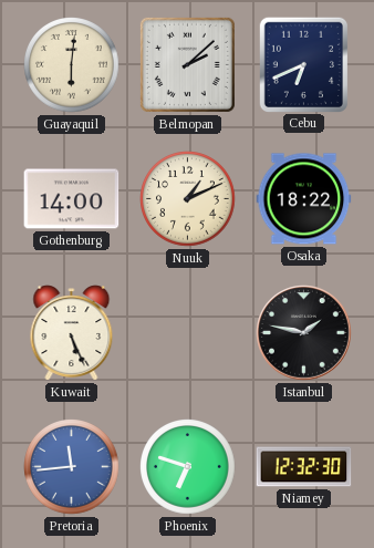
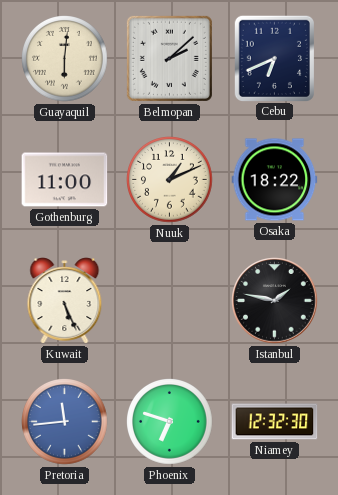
Gothenburg: 14:00 -> 11:00
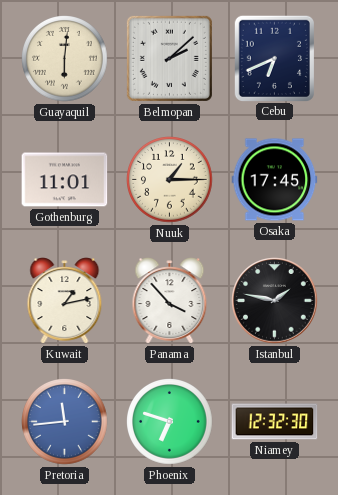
Gothenburg: 11:00 -> 11:01
Nuuk: 1:11 -> 1:15
Osaka: 18:22 -> 17:45
Kuwait: 5:26 -> 1:13
Panama: none -> 3:53
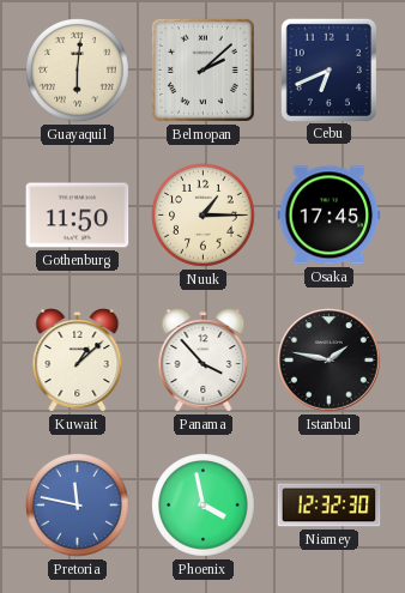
Gothenburg: 11:01 -> 11:50
Kuwait: 1:13 -> 1:08
Pretoria: 11:44 -> 11:47
Phoenix: 6:48 -> 3:58
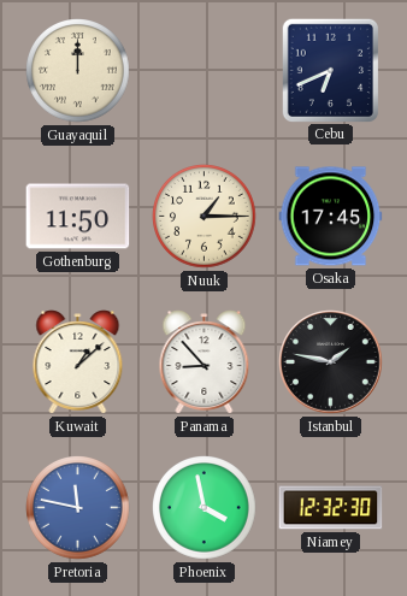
Guayaquil: 6:01 -> 12:00
Belmopan: 2:08 -> none
Panama: 3:53 -> 8:53
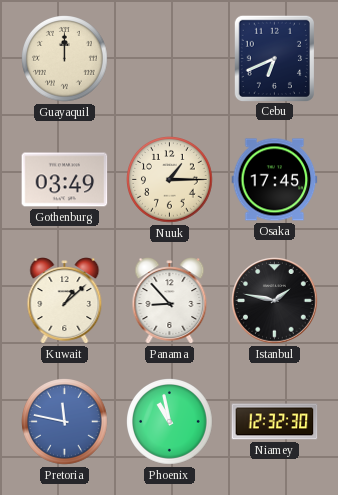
Gothenburg: 11:50 -> 03:49
Phoenix: 3:58 -> 10:58
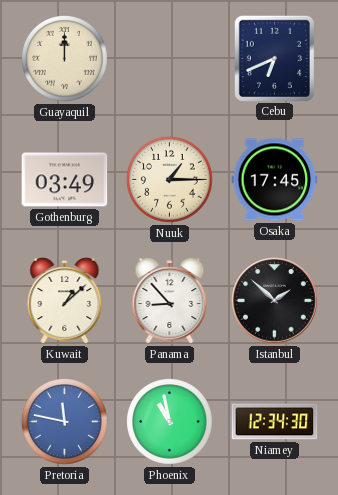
Istanbul: 1:47 -> 1:52
Niamey: 12:32 -> 12:34
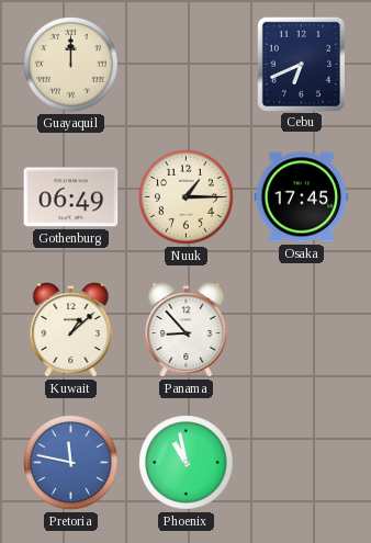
Gothenburg: 03:49 -> 06:49
Istanbul: 1:52 -> none
Niamey: 12:34 -> none
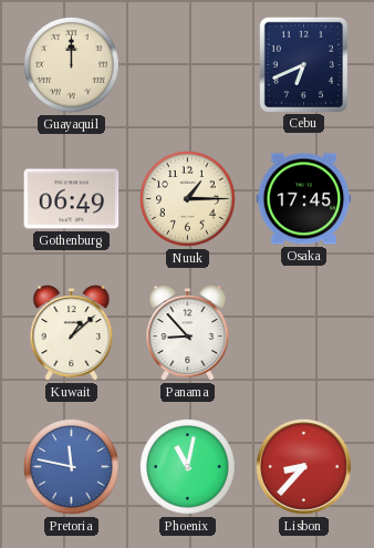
Phoenix: 10:58 -> 11:02
Lisbon: none -> 8:37
